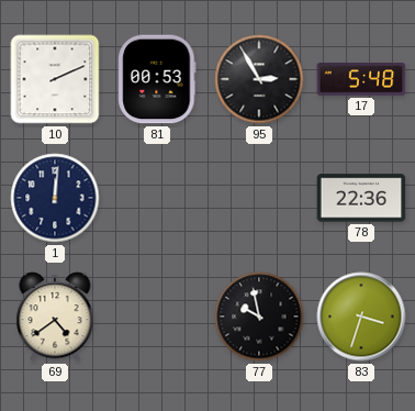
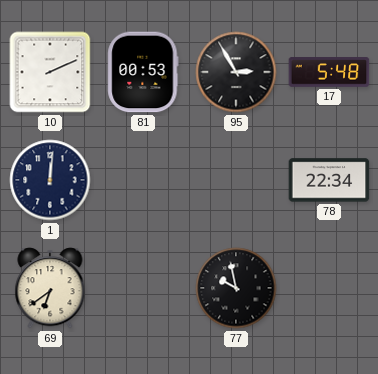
78: 22:36 -> 22:34
69: 4:39 -> 6:39
83: 3:33 -> none
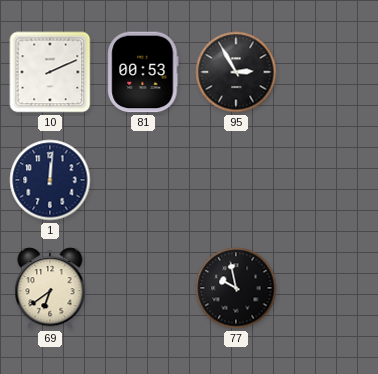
17: 5:48 -> none
78: 22:34 -> none
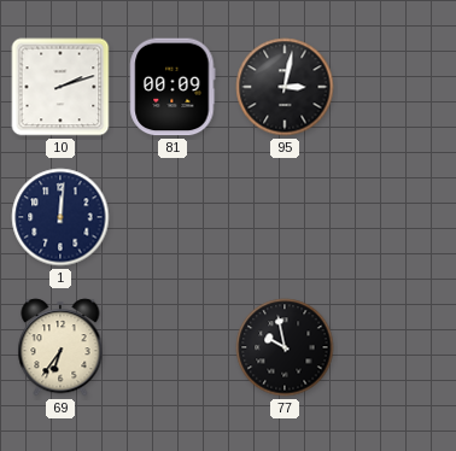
10: 2:11 -> 2:12
81: 00:53 -> 00:09
95: 2:55 -> 3:02
69: 6:39 -> 6:36
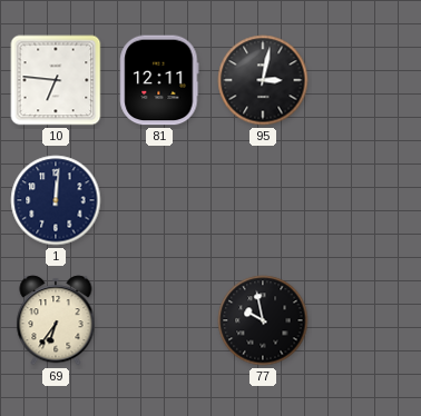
10: 2:12 -> 6:46
81: 00:09 -> 12:11
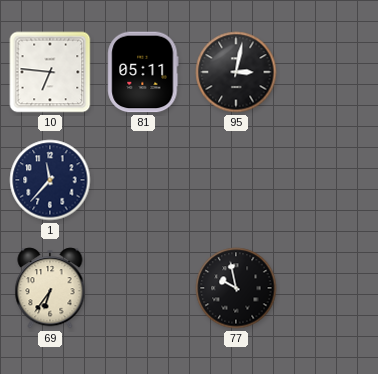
81: 12:11 -> 05:11
1: 12:01 -> 11:37
